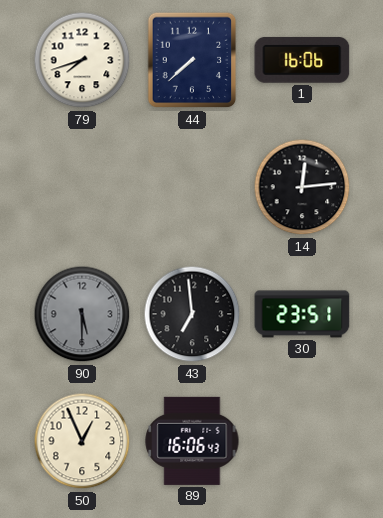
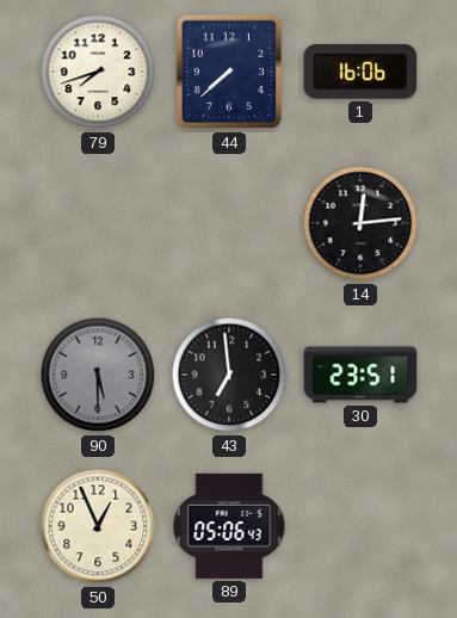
89: 16:06 -> 05:06
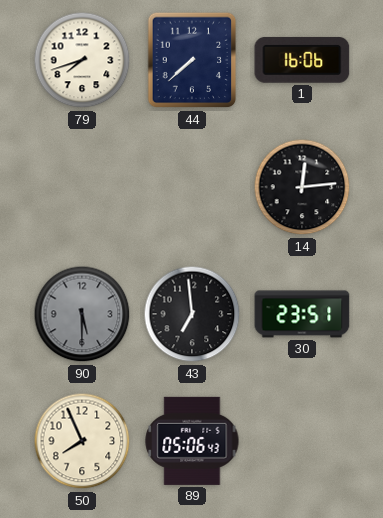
50: 12:56 -> 7:56
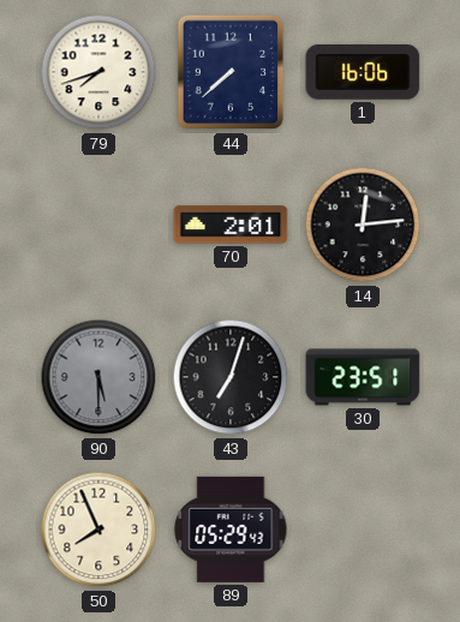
70: none -> 2:01
43: 6:59 -> 7:03
89: 05:06 -> 05:29
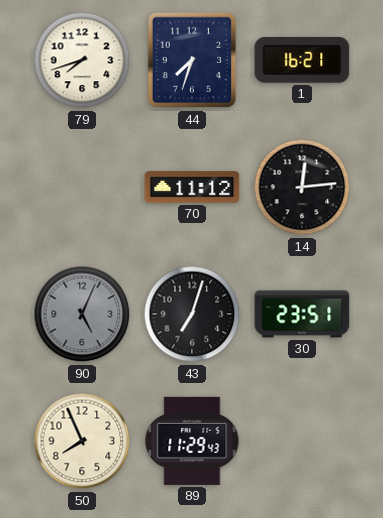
44: 7:38 -> 7:33
1: 16:06 -> 16:21
70: 2:01 -> 11:12
90: 5:30 -> 5:04
89: 05:29 -> 11:29
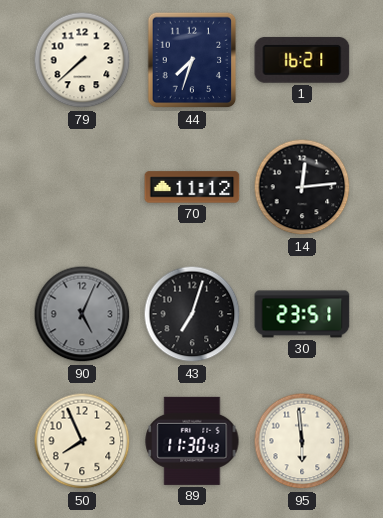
79: 7:42 -> 7:38
89: 11:29 -> 11:30
95: none -> 5:59
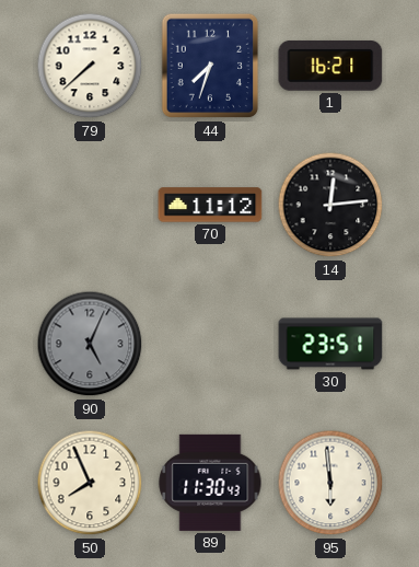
43: 7:03 -> none
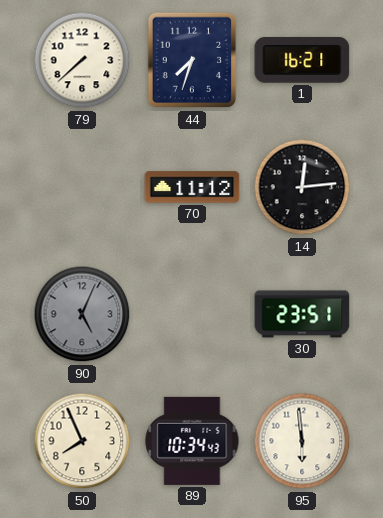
89: 11:30 -> 10:34
